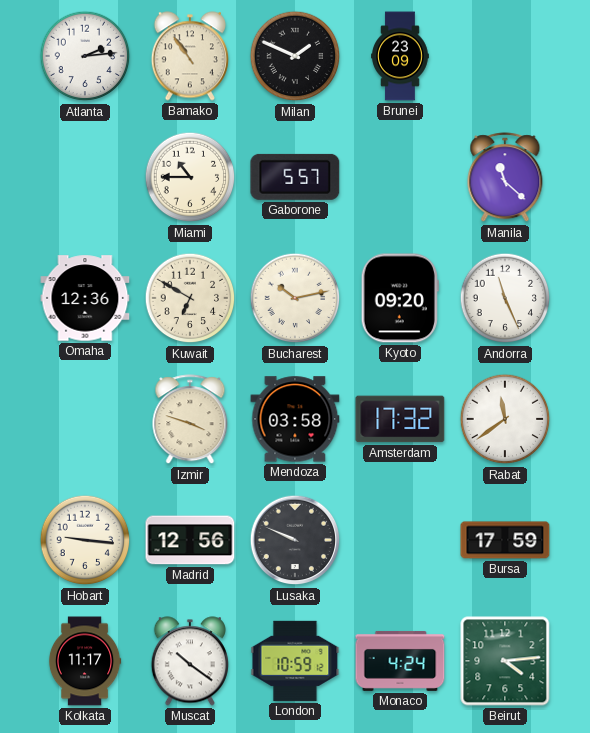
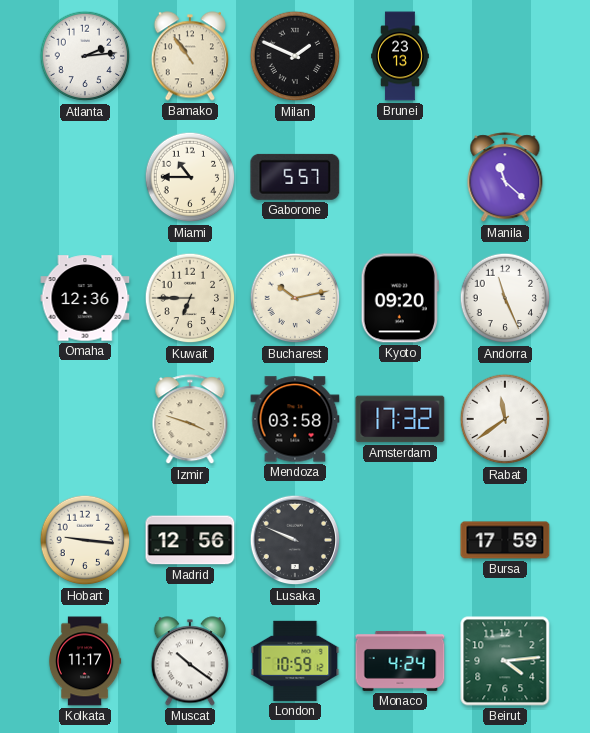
Brunei: 23:09 -> 23:13
Kuwait: 6:50 -> 6:45
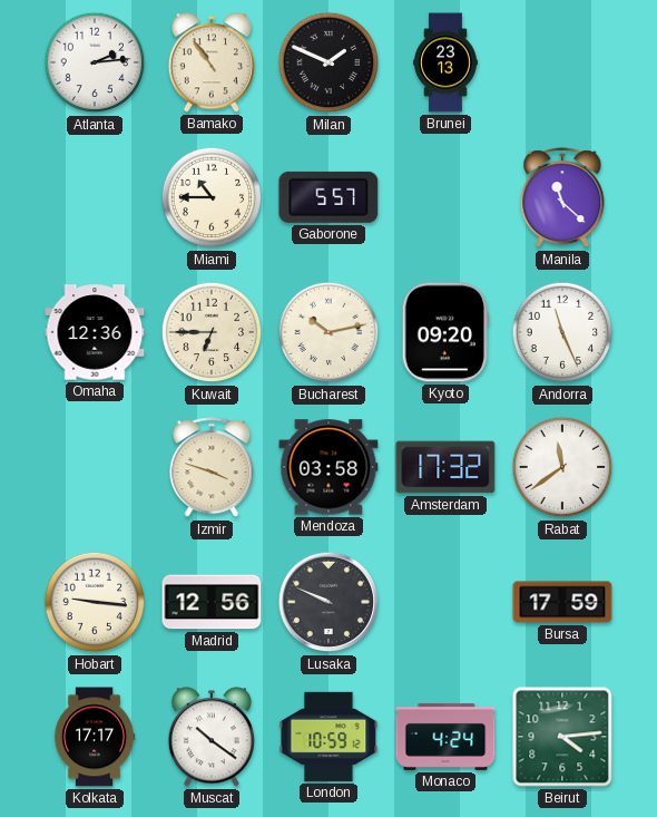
Kolkata: 11:17 -> 17:17
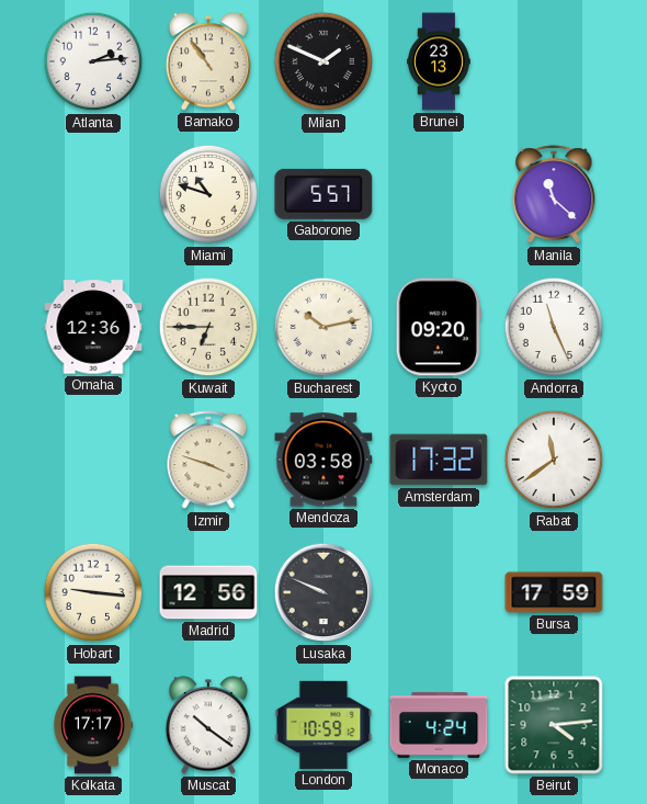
Miami: 10:45 -> 10:48
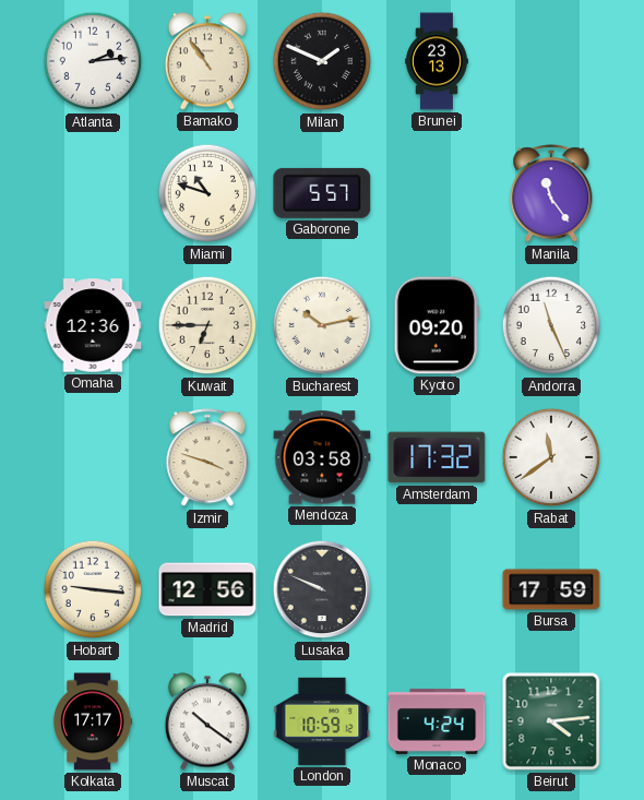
Manila: 11:22 -> 11:24
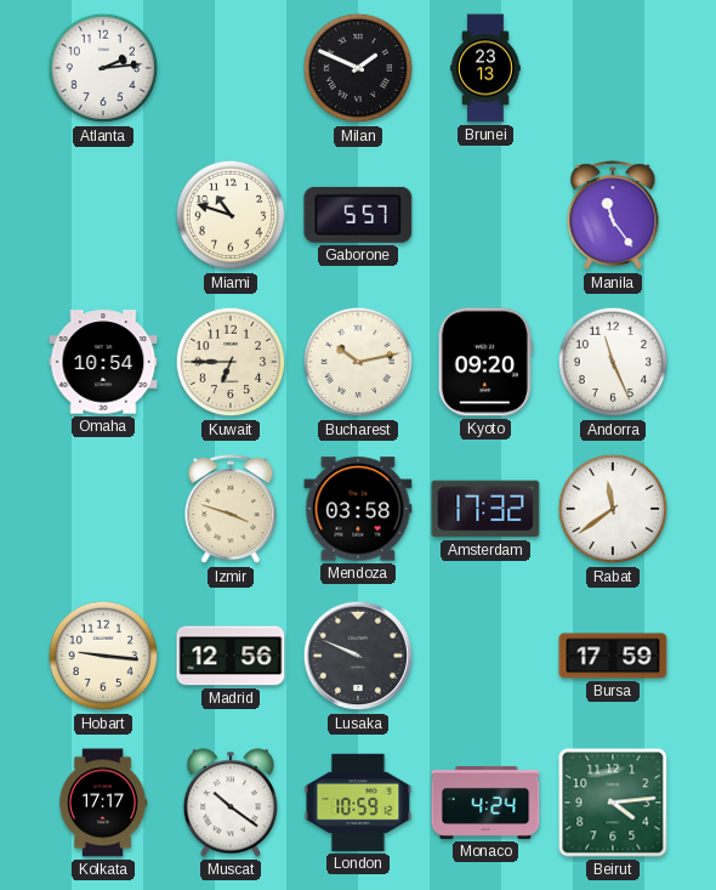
Bamako: 10:54 -> none
Omaha: 12:36 -> 10:54
